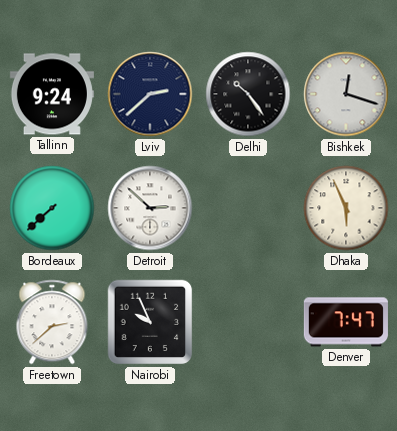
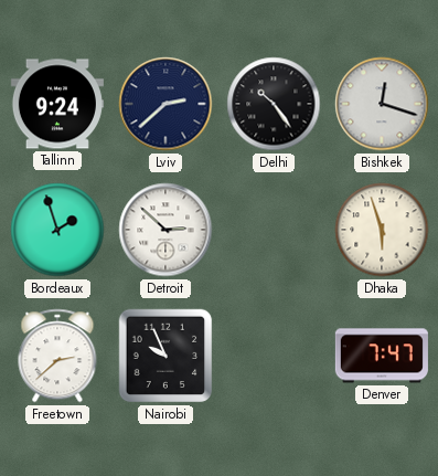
Bordeaux: 7:38 -> 1:57
Dhaka: 5:56 -> 5:57
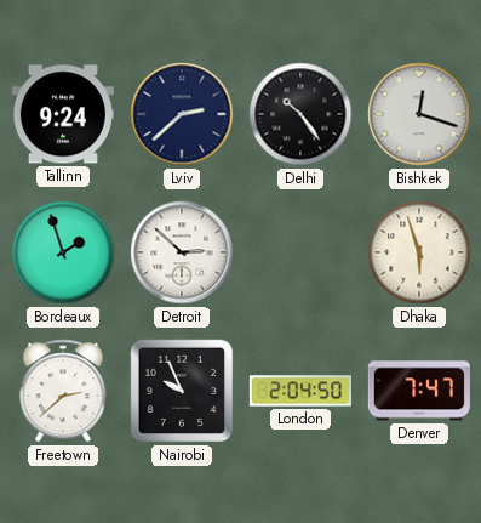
London: none -> 2:04
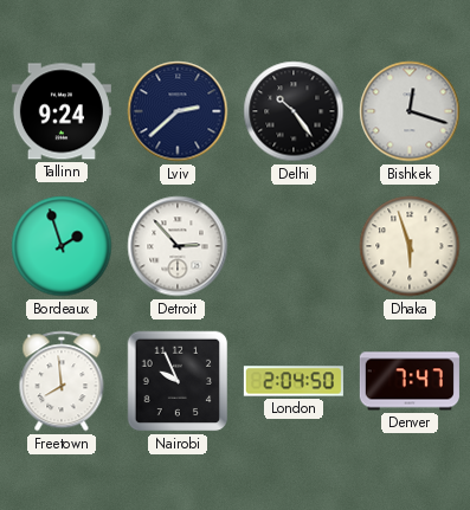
Detroit: 2:52 -> 2:53
Freetown: 2:38 -> 7:59
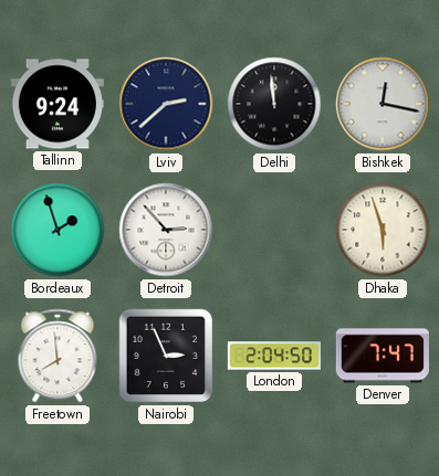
Delhi: 10:24 -> 11:59
Bishkek: 12:18 -> 12:17
Nairobi: 9:56 -> 2:56
